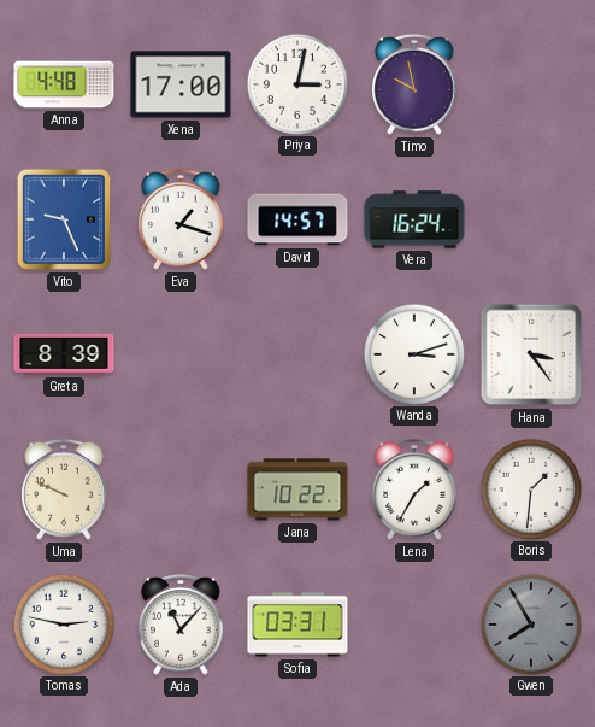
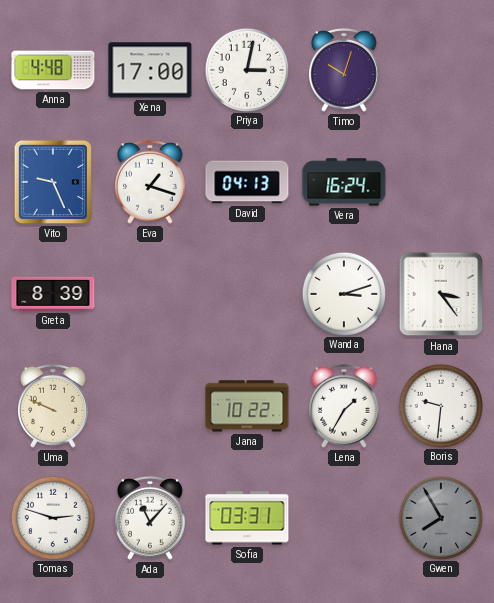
Timo: 9:58 -> 10:03
David: 14:57 -> 04:13
Boris: 1:31 -> 9:31
Tomas: 2:47 -> 2:48
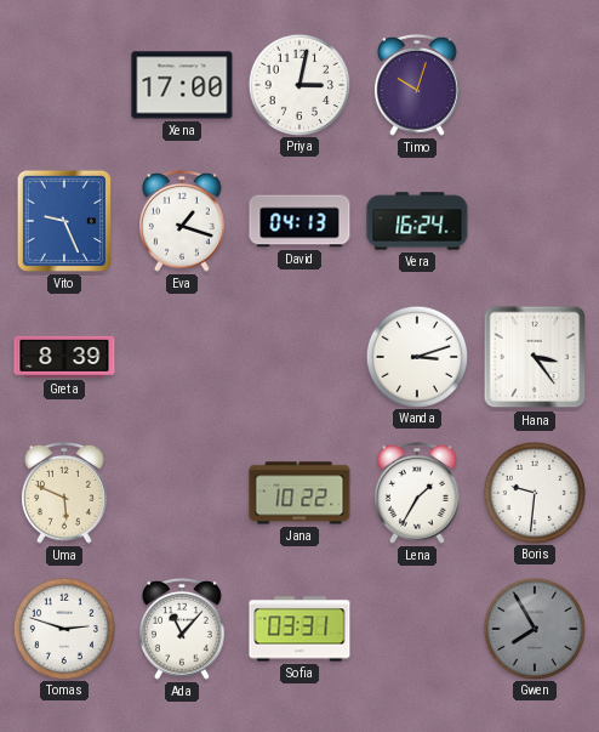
Anna: 4:48 -> none
Uma: 9:49 -> 5:49
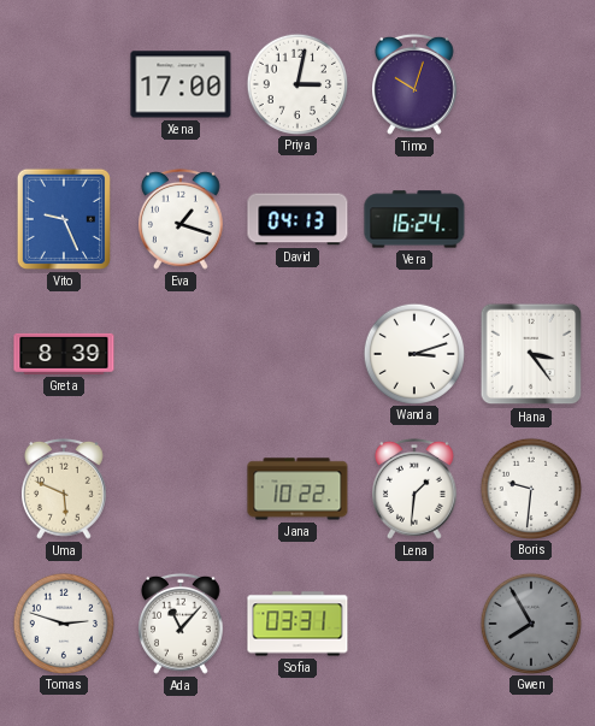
Lena: 1:35 -> 1:31
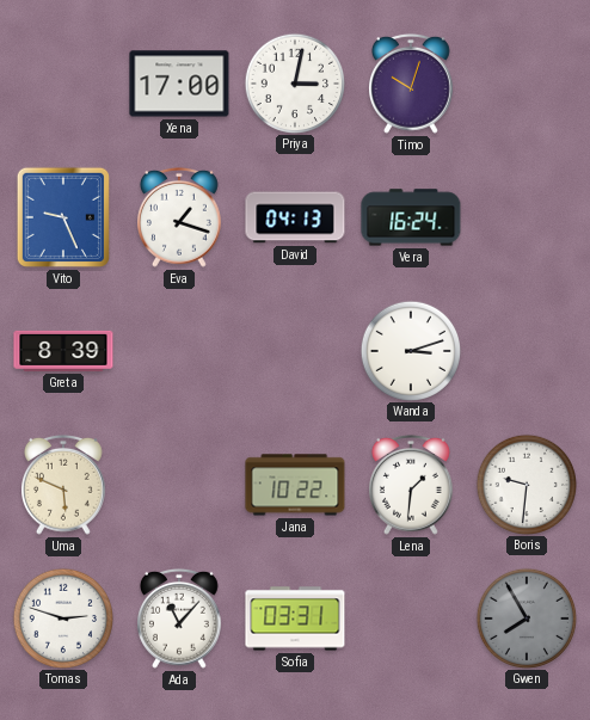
Hana: 3:24 -> none
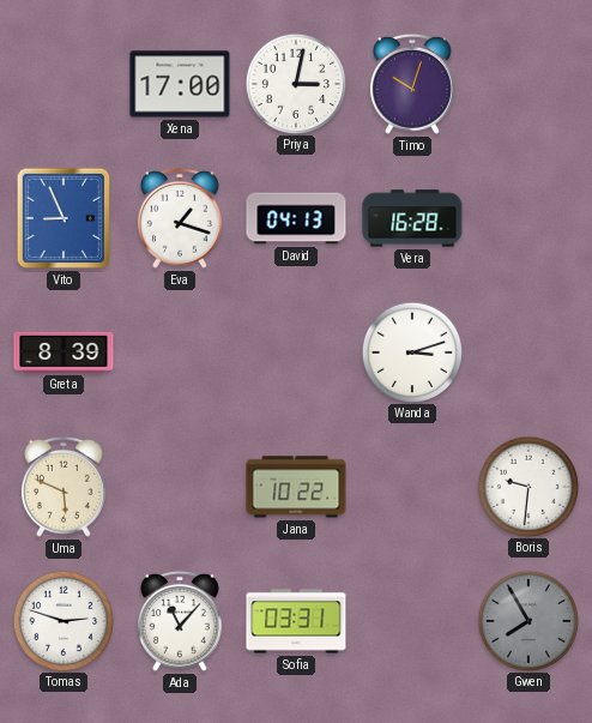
Vito: 9:26 -> 8:56
Vera: 16:24 -> 16:28
Lena: 1:31 -> none
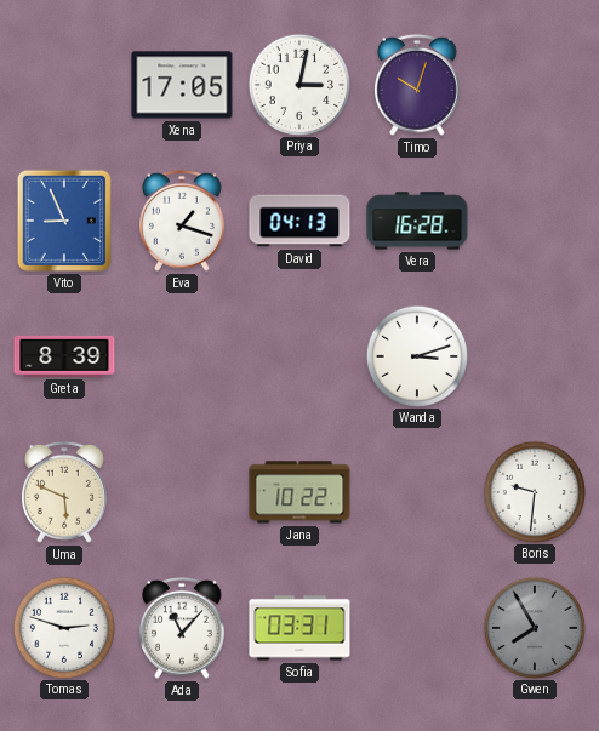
Xena: 17:00 -> 17:05
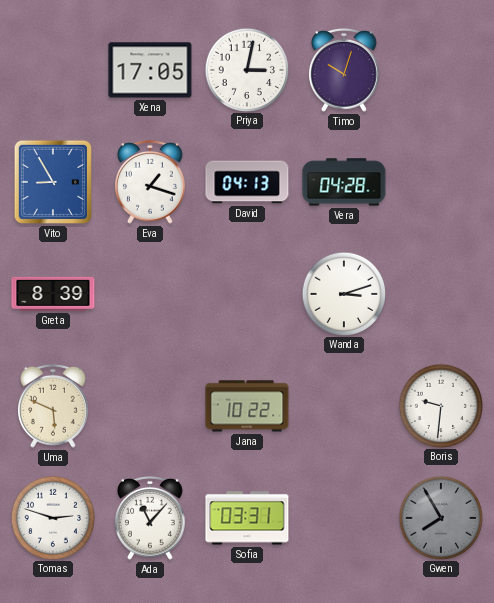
Vito: 8:56 -> 8:55
Vera: 16:28 -> 04:28
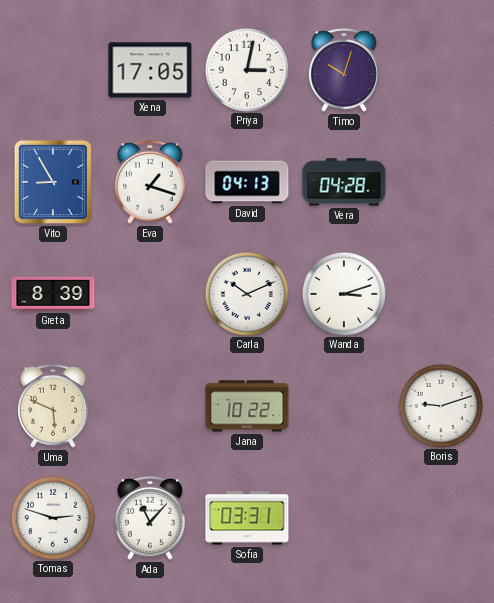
Carla: none -> 10:11
Boris: 9:31 -> 9:12
Gwen: 7:55 -> none
